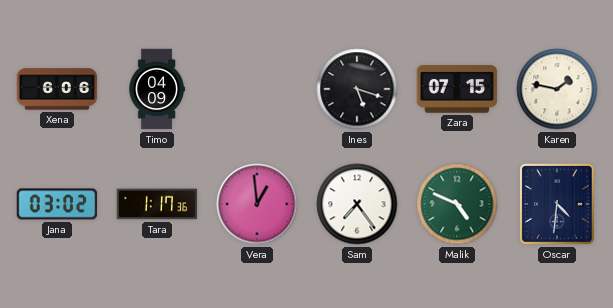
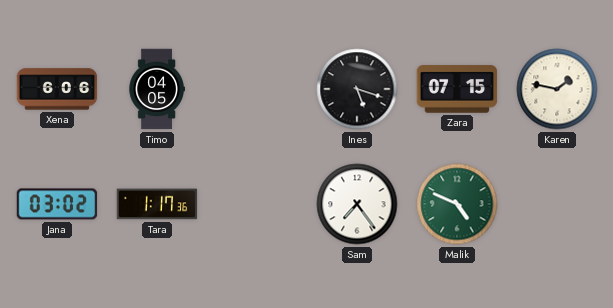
Timo: 04:09 -> 04:05
Vera: 12:59 -> none
Oscar: 4:31 -> none
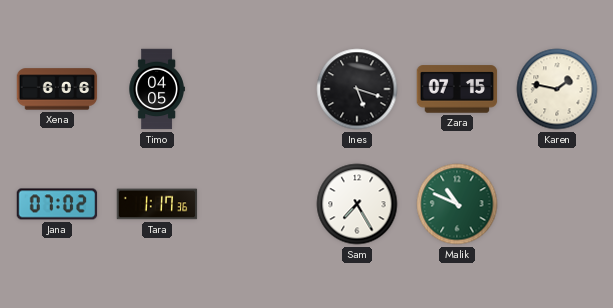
Jana: 03:02 -> 07:02
Sam: 7:24 -> 7:25
Malik: 4:49 -> 10:49
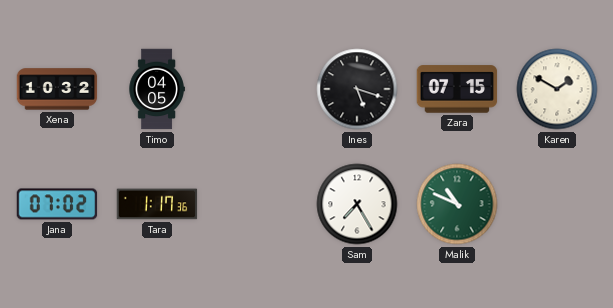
Xena: 6:06 -> 10:32
Karen: 1:47 -> 1:50
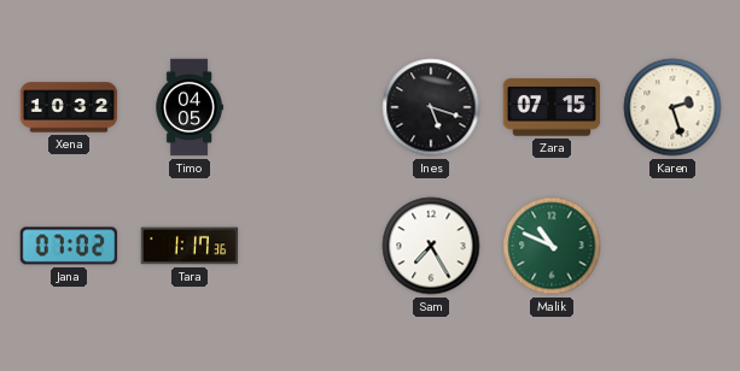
Karen: 1:50 -> 2:27
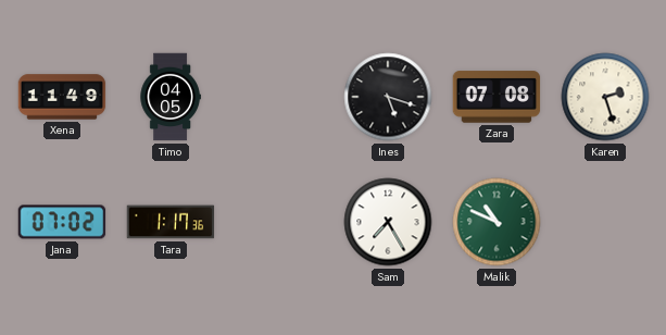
Xena: 10:32 -> 11:49
Zara: 07:15 -> 07:08
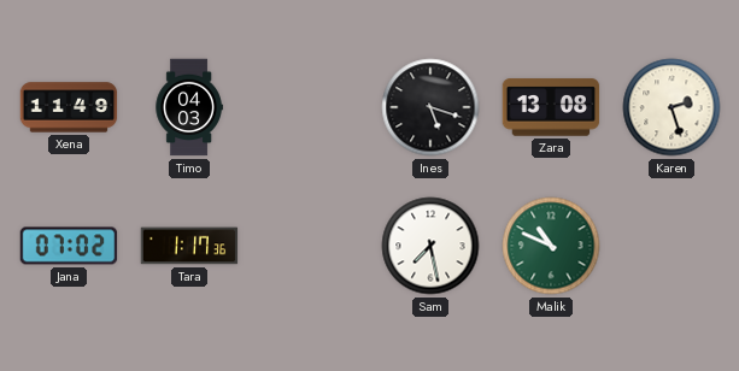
Timo: 04:05 -> 04:03
Zara: 07:08 -> 13:08
Sam: 7:25 -> 7:28
